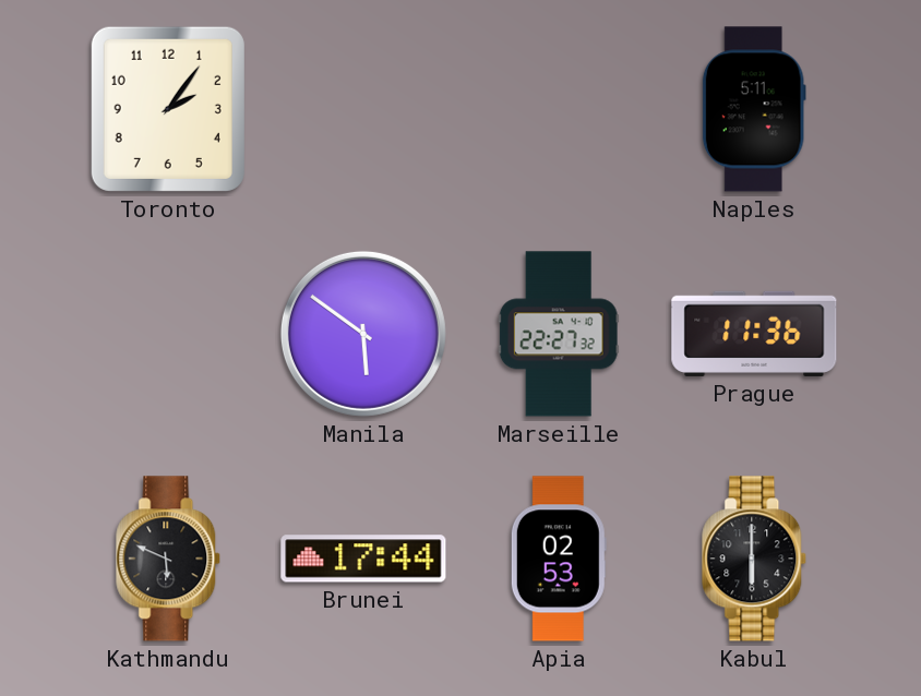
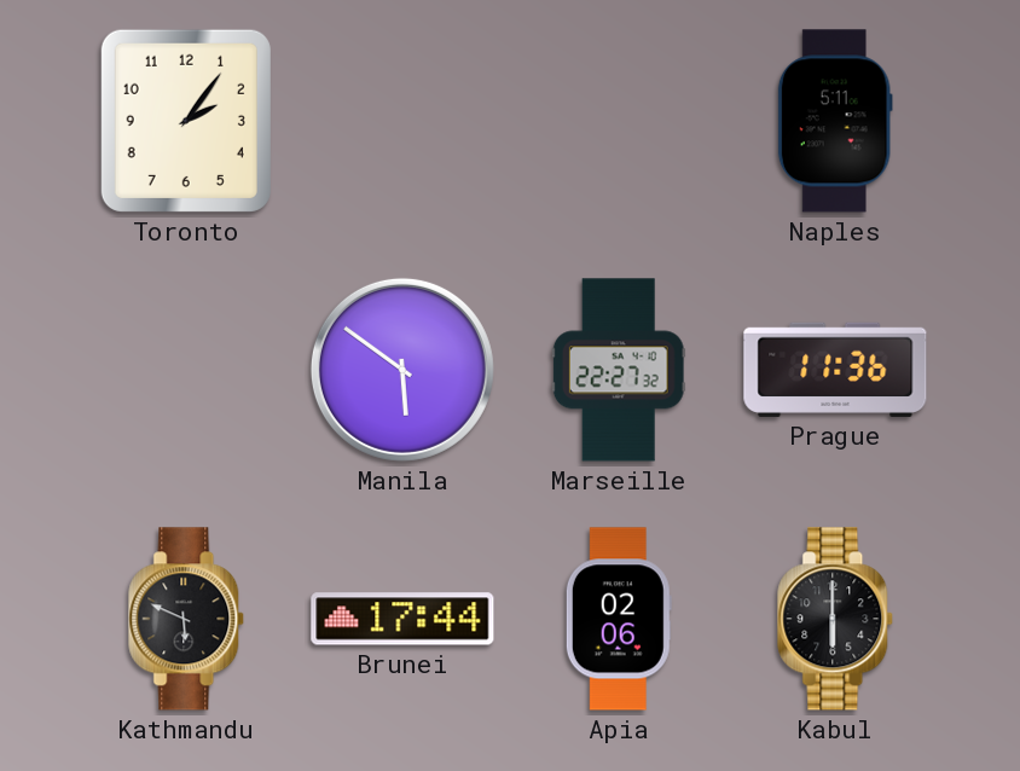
Apia: 02:53 -> 02:06
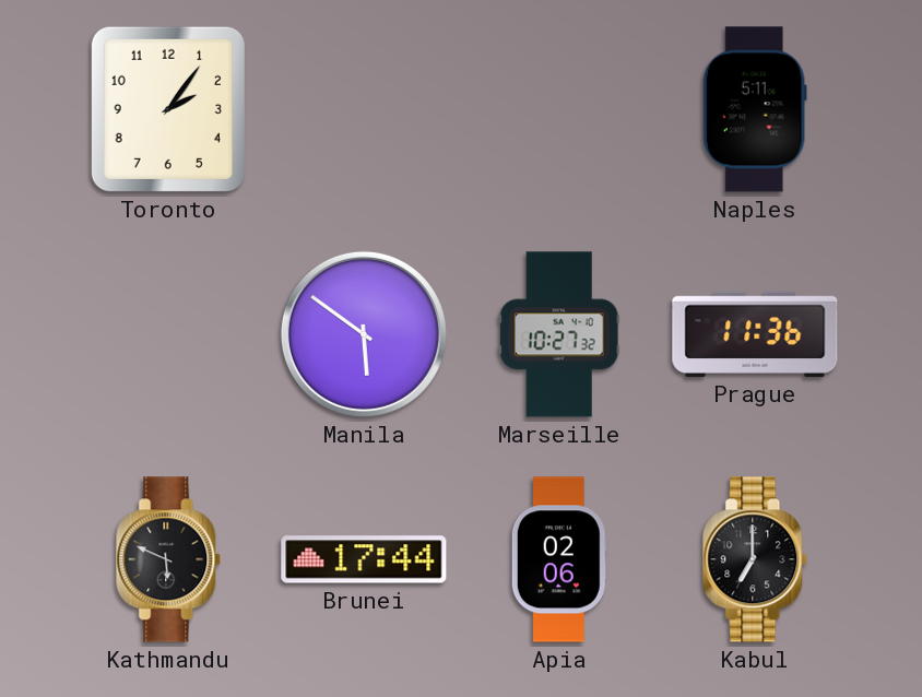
Marseille: 22:27 -> 10:27
Kabul: 6:00 -> 7:00
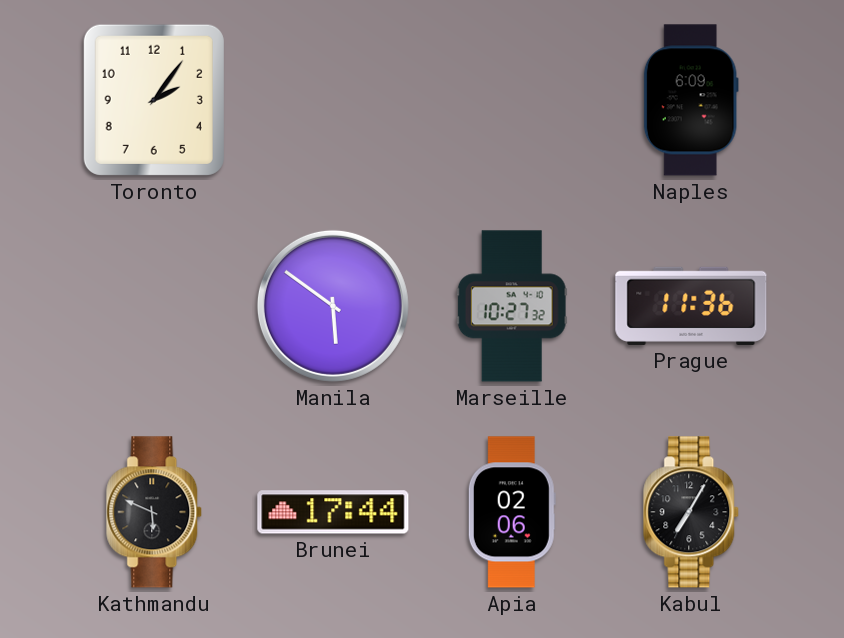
Naples: 5:11 -> 6:09
Kabul: 7:00 -> 7:05
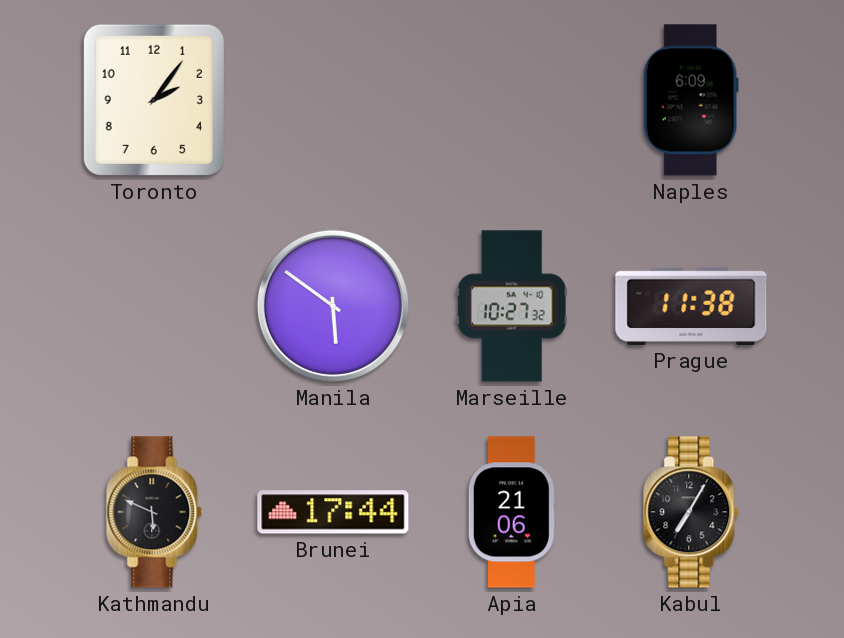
Prague: 11:36 -> 11:38
Apia: 02:06 -> 21:06
